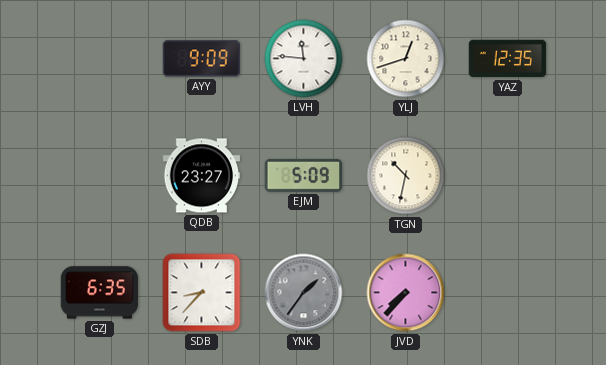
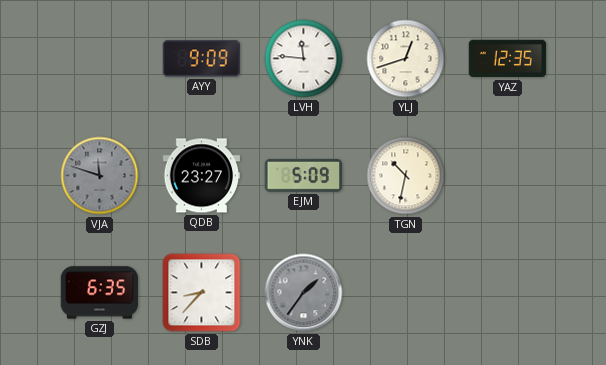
VJA: none -> 11:48
JVD: 7:37 -> none
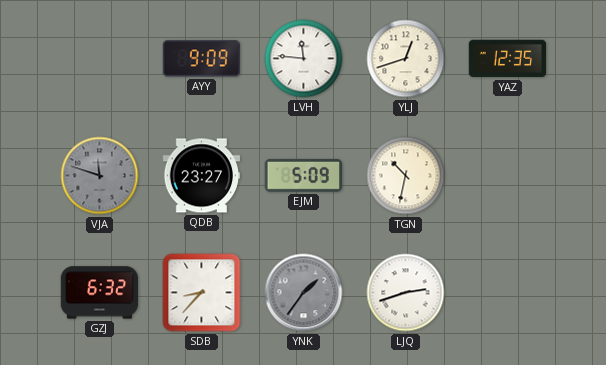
GZJ: 6:35 -> 6:32
LJQ: none -> 2:42
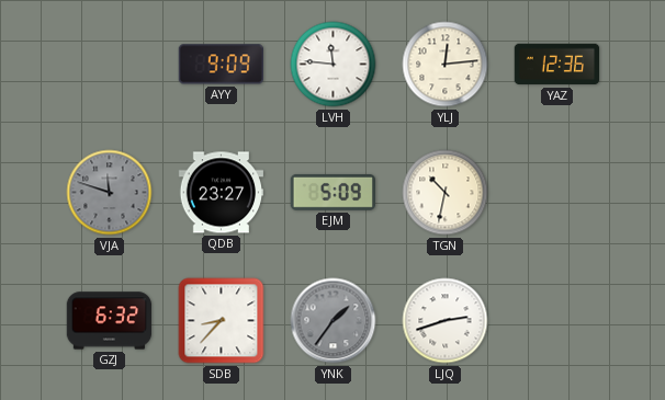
YLJ: 12:42 -> 12:14
YAZ: 12:35 -> 12:36
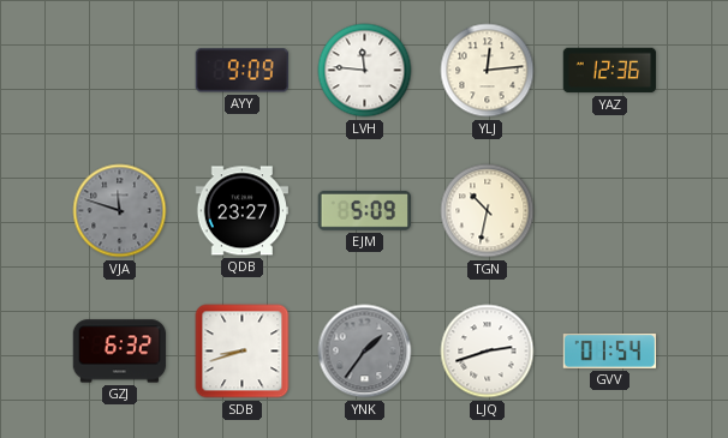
SDB: 8:37 -> 8:42
GVV: none -> 01:54
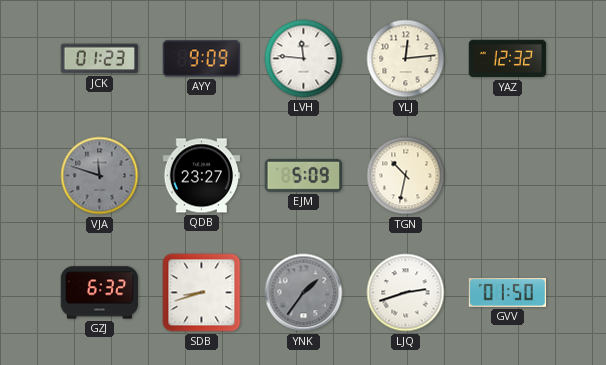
JCK: none -> 01:23
YAZ: 12:36 -> 12:32
GVV: 01:54 -> 01:50
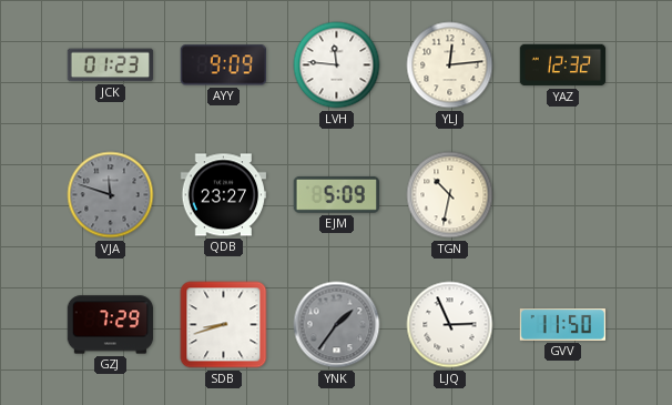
GZJ: 6:32 -> 7:29
LJQ: 2:42 -> 2:56
GVV: 01:50 -> 11:50
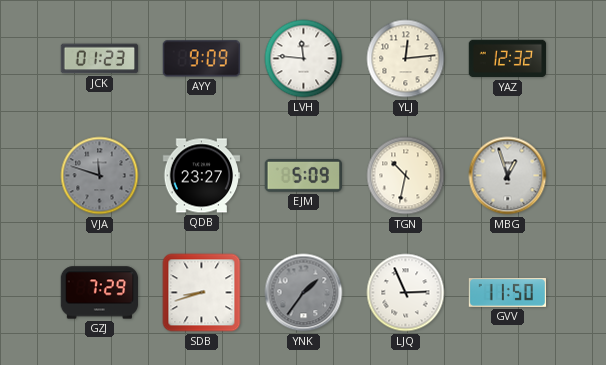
MBG: none -> 12:57
